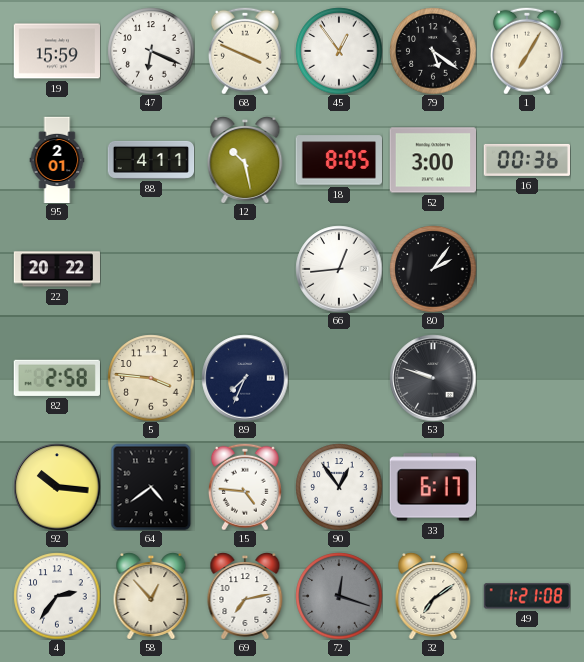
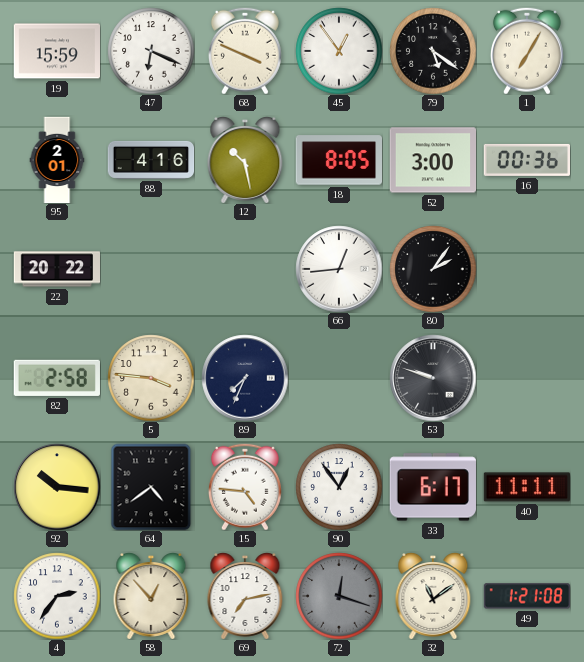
88: 4:11 -> 4:16
40: none -> 11:11
32: 7:09 -> 11:09
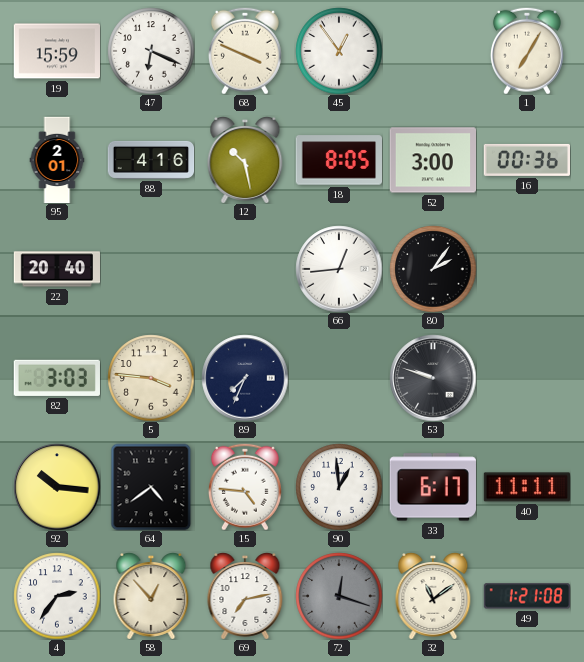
79: 5:21 -> none
22: 20:22 -> 20:40
82: 2:58 -> 3:03
90: 12:54 -> 12:59
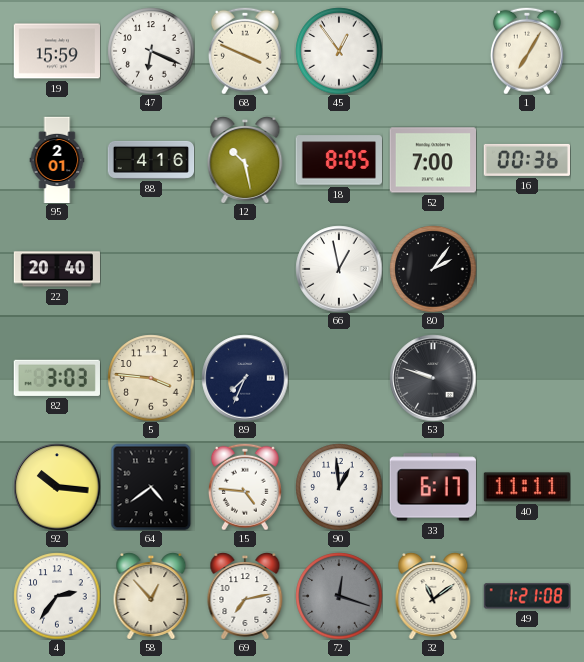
52: 3:00 -> 7:00
66: 12:44 -> 12:58
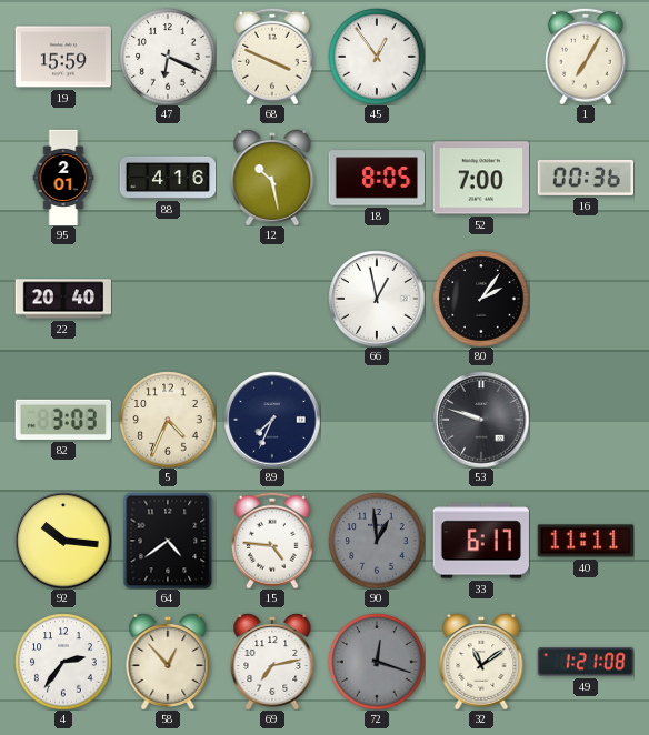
5: 3:46 -> 4:34
90 dial: white -> grey
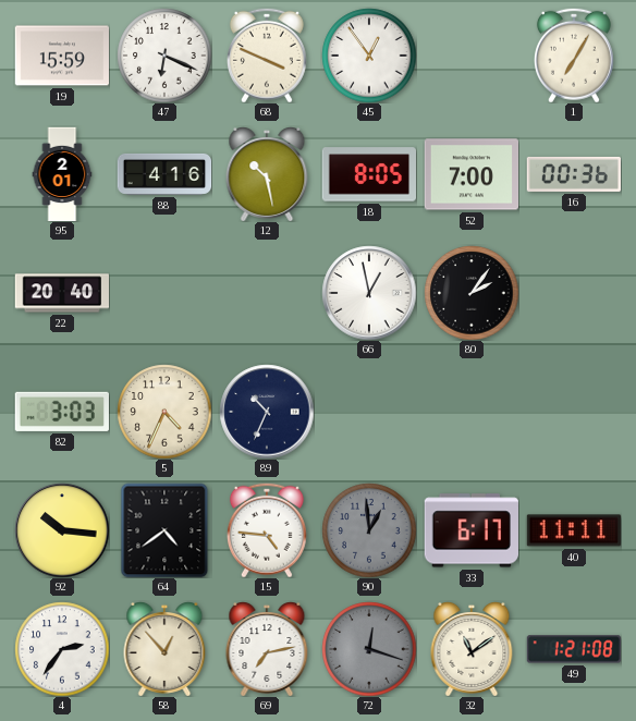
89: 7:34 -> 10:34
53: 9:48 -> none
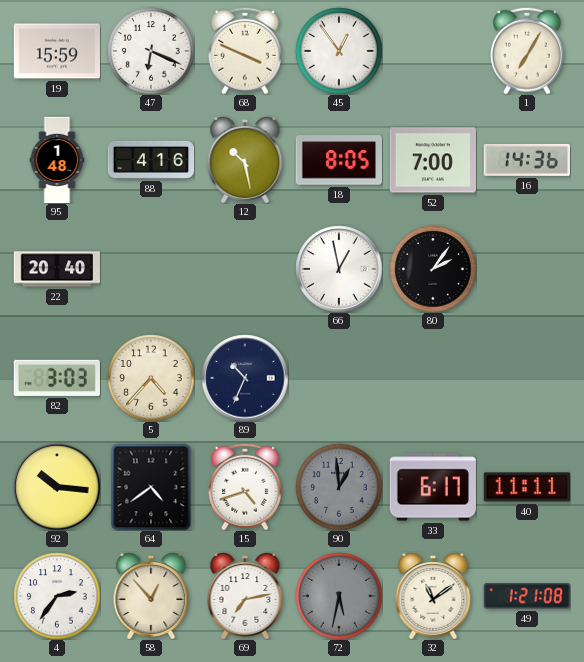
95: 2:01 -> 1:48
16: 00:36 -> 14:36
5: 4:34 -> 4:37
15: 4:46 -> 4:42
72: 12:18 -> 5:32
